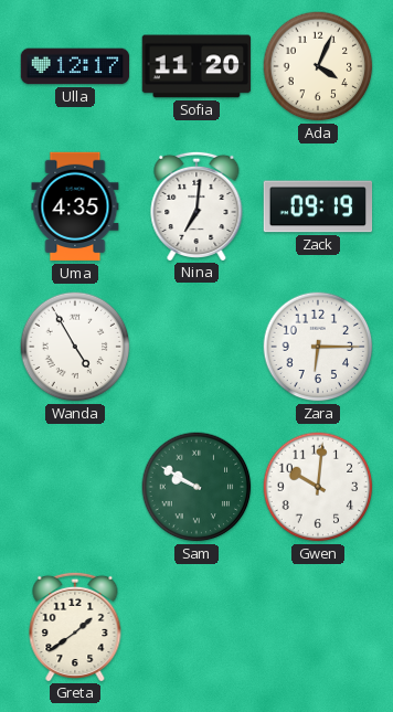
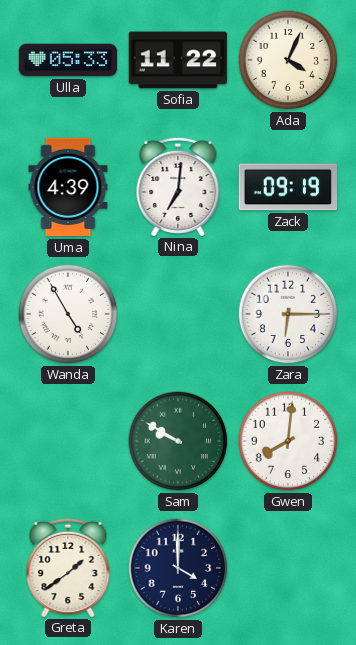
Ulla: 12:17 -> 05:33
Sofia: 11:20 -> 11:22
Uma: 4:35 -> 4:39
Gwen: 10:01 -> 8:01
Karen: none -> 4:00
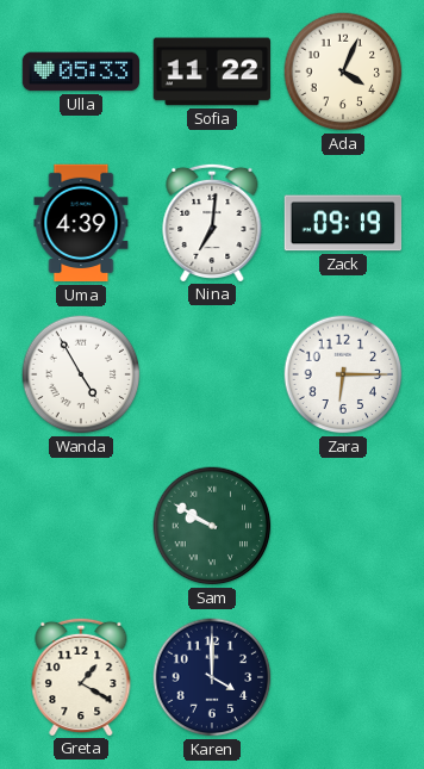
Gwen: 8:01 -> none
Greta: 1:39 -> 1:20
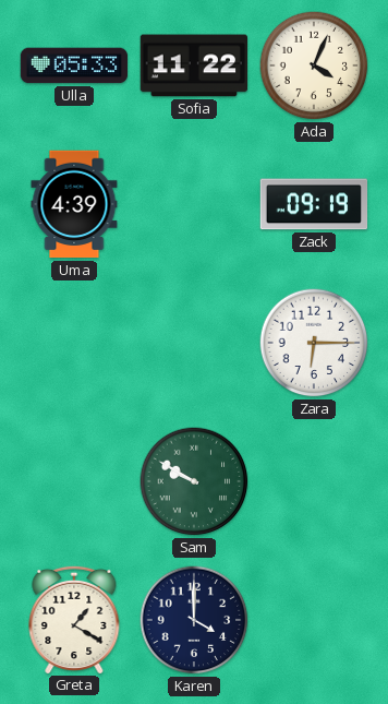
Nina: 7:01 -> none
Wanda: 4:55 -> none
